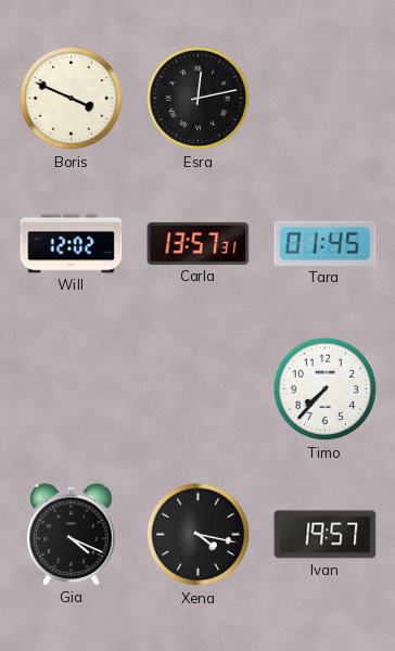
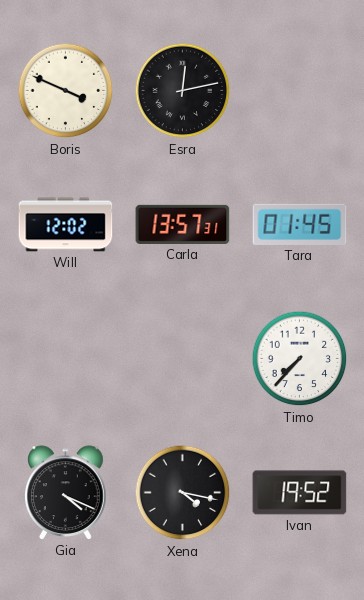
Ivan: 19:57 -> 19:52
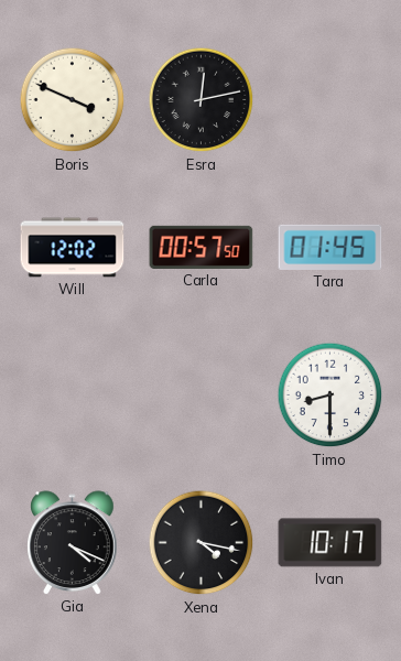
Carla: 13:57 -> 00:57
Timo: 7:37 -> 8:30
Ivan: 19:52 -> 10:17
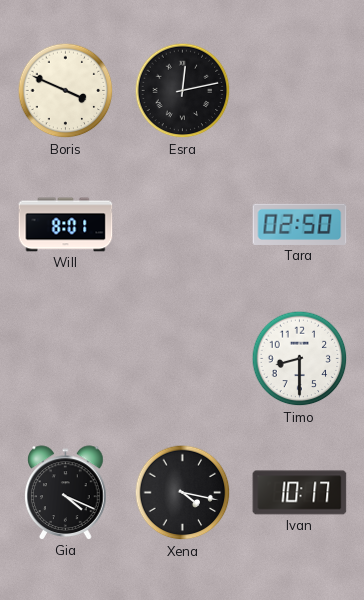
Will: 12:02 -> 8:01
Carla: 00:57 -> none
Tara: 01:45 -> 02:50
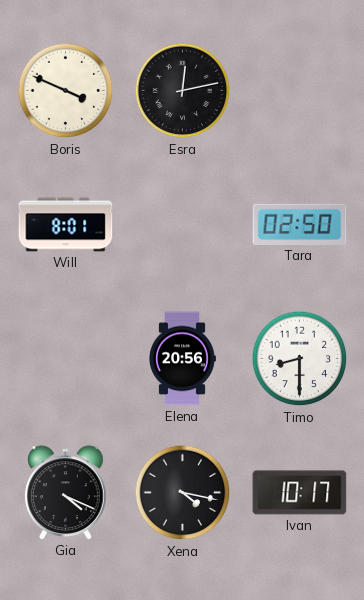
Elena: none -> 20:56
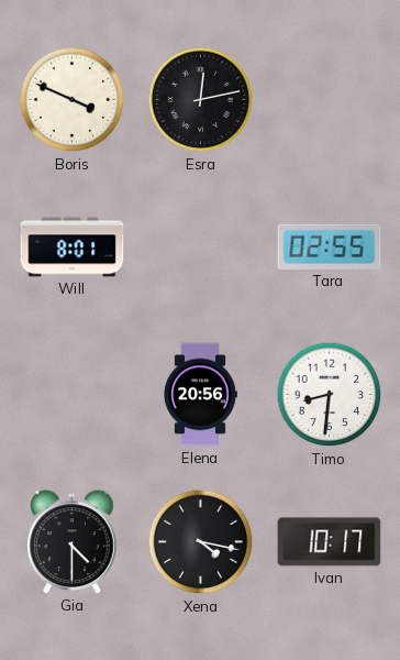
Tara: 02:50 -> 02:55
Timo: 8:30 -> 8:31
Gia: 4:19 -> 4:30
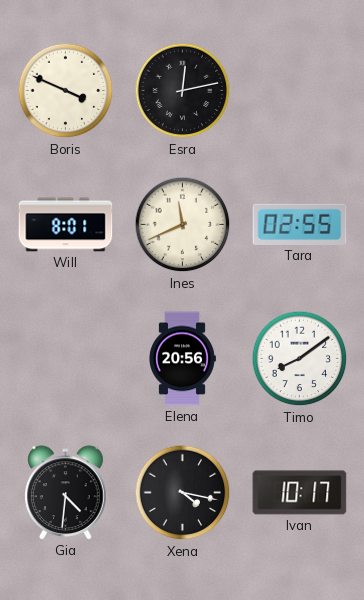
Ines: none -> 11:41
Timo: 8:31 -> 8:09
Gia: 4:30 -> 4:31
